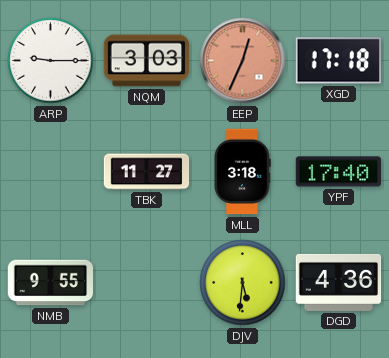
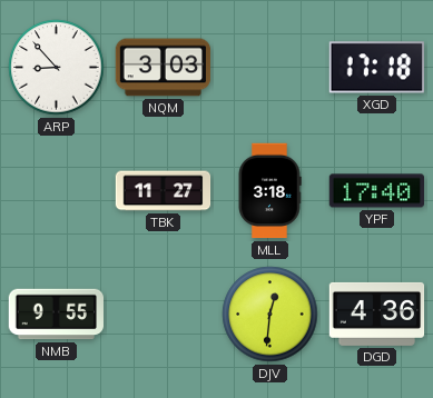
ARP: 9:15 -> 8:53
EEP: 12:34 -> none
DJV: 5:31 -> 12:31
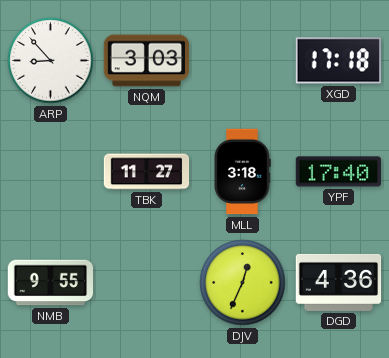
DJV: 12:31 -> 12:34
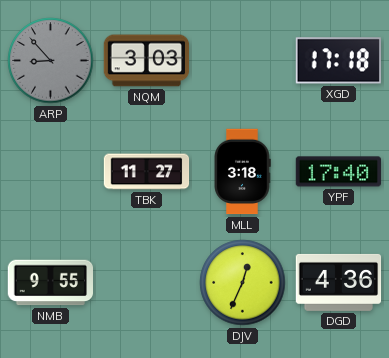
ARP dial: white -> grey
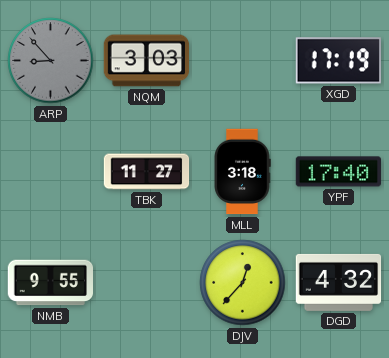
XGD: 17:18 -> 17:19
DJV: 12:34 -> 12:37
DGD: 4:36 -> 4:32
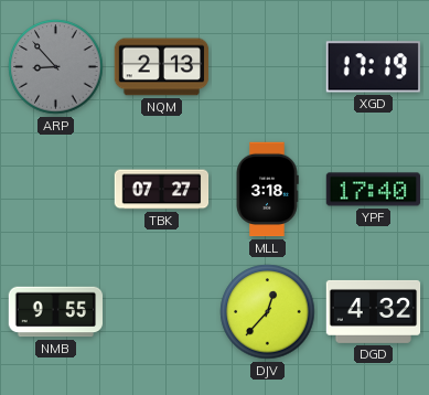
NQM: 3:03 -> 2:13
TBK: 11:27 -> 07:27
